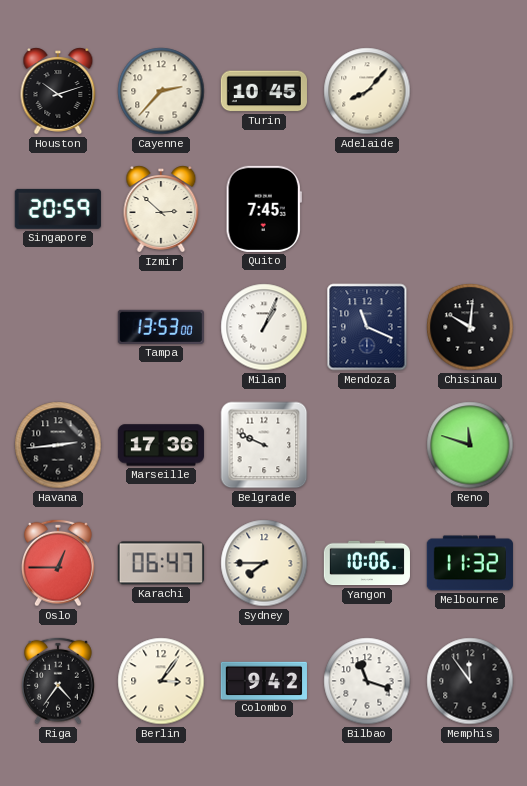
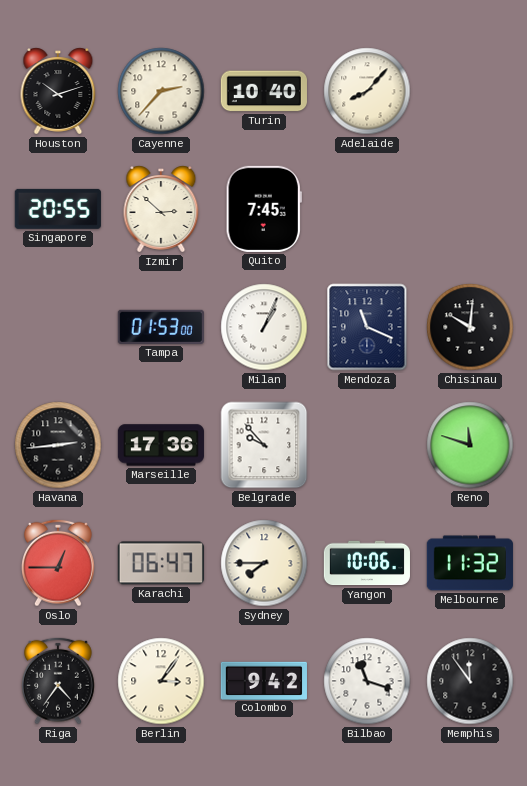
Turin: 10:45 -> 10:40
Singapore: 20:59 -> 20:55
Tampa: 13:53 -> 01:53
Belgrade: 9:49 -> 9:53
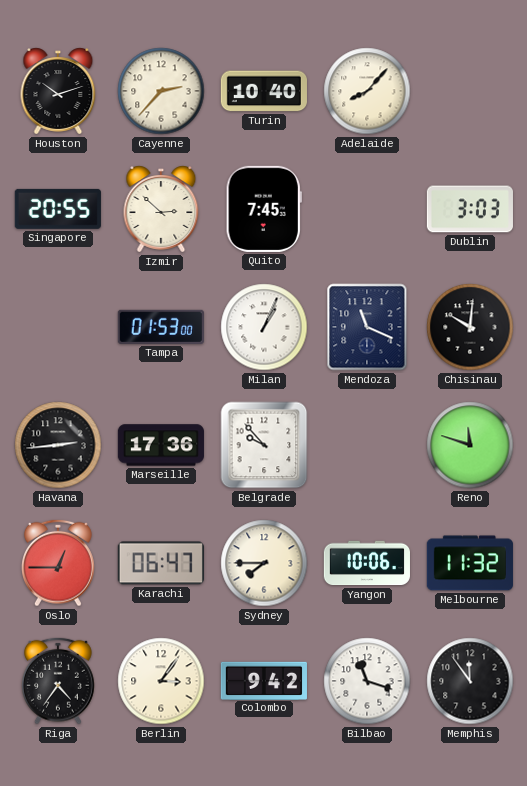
Dublin: none -> 3:03
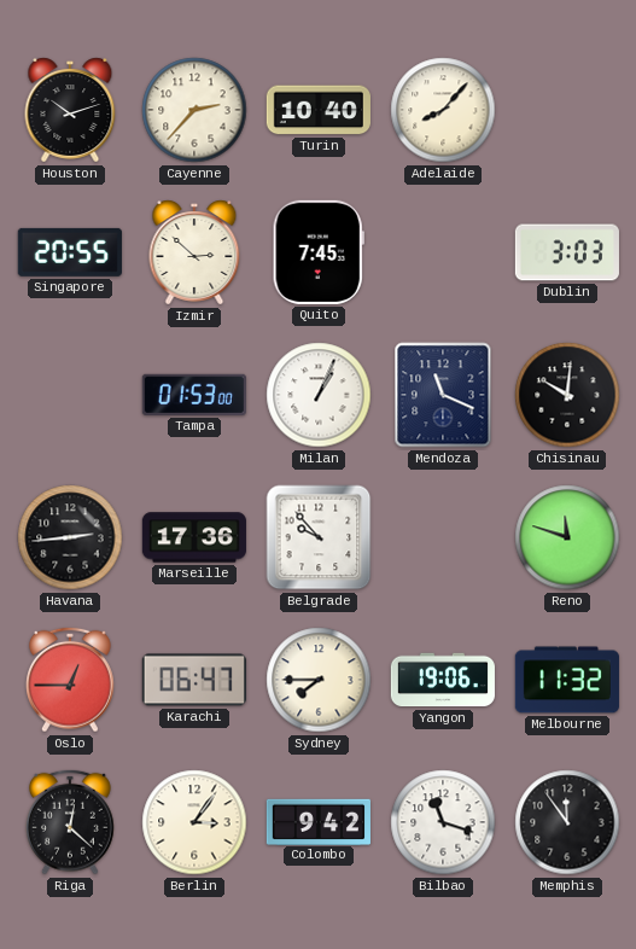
Yangon: 10:06 -> 19:06
Riga: 4:36 -> 12:22
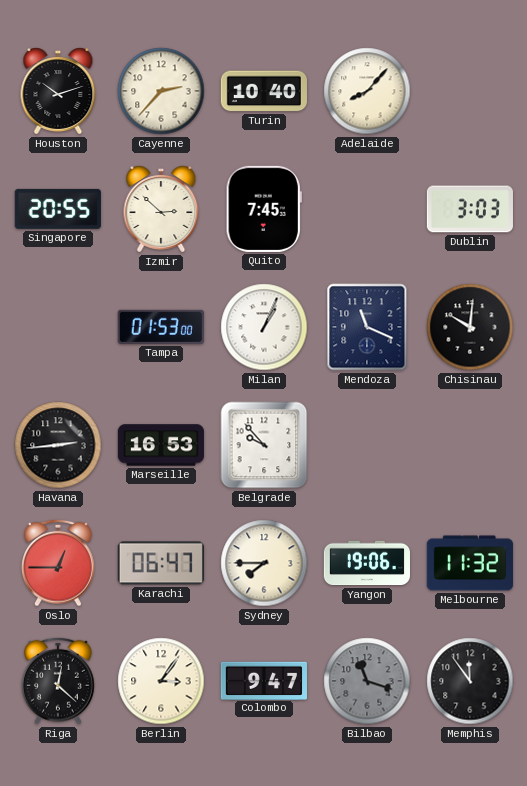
Marseille: 17:36 -> 16:53
Reno: 11:48 -> none
Colombo: 9:42 -> 9:47
Bilbao dial: white -> grey
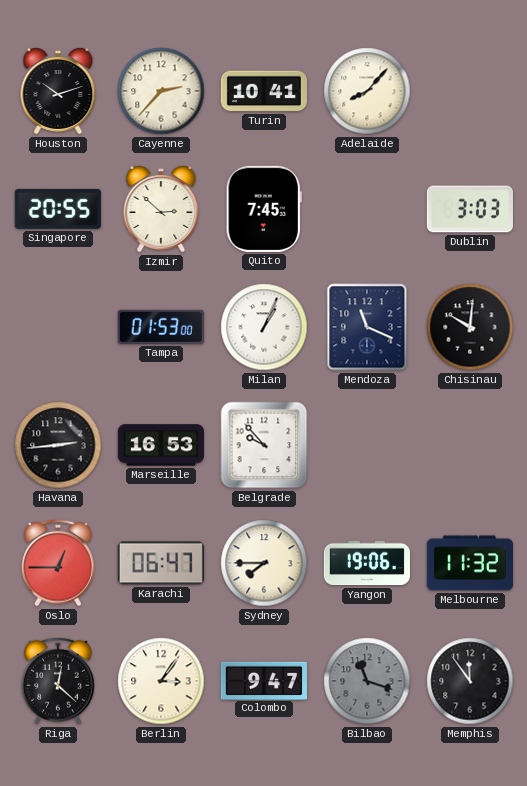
Turin: 10:40 -> 10:41
